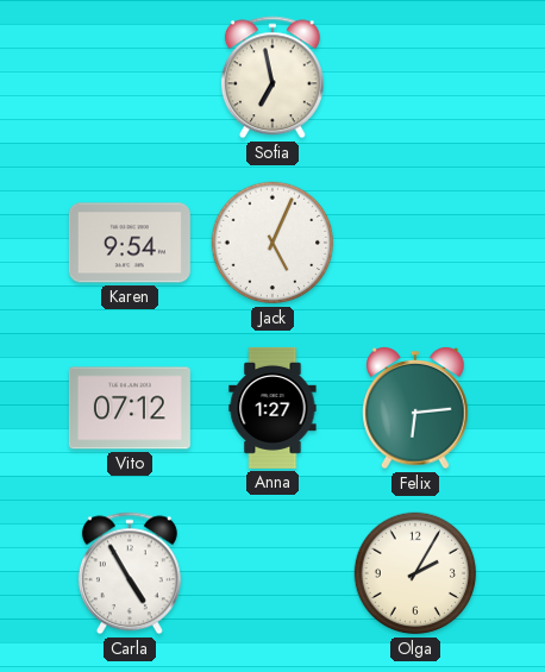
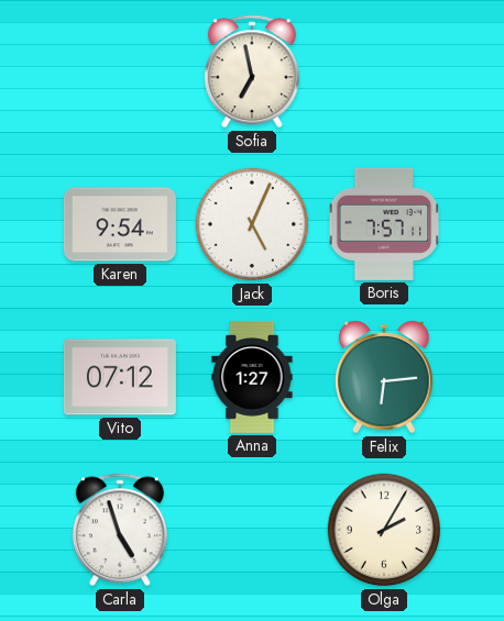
Boris: none -> 7:57
Carla: 4:55 -> 4:57
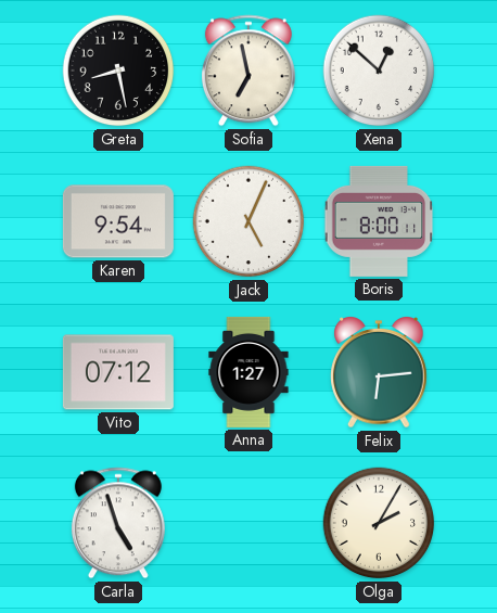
Greta: none -> 8:28
Xena: none -> 12:52
Boris: 7:57 -> 8:00
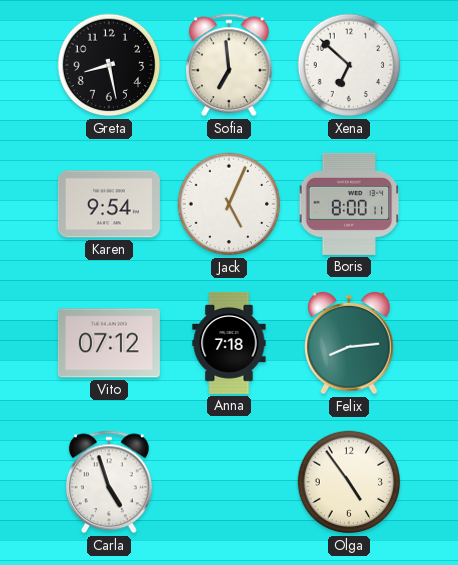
Sofia: 6:58 -> 6:59
Xena: 12:52 -> 6:52
Anna: 1:27 -> 7:18
Felix: 6:14 -> 8:14
Olga: 2:05 -> 4:54
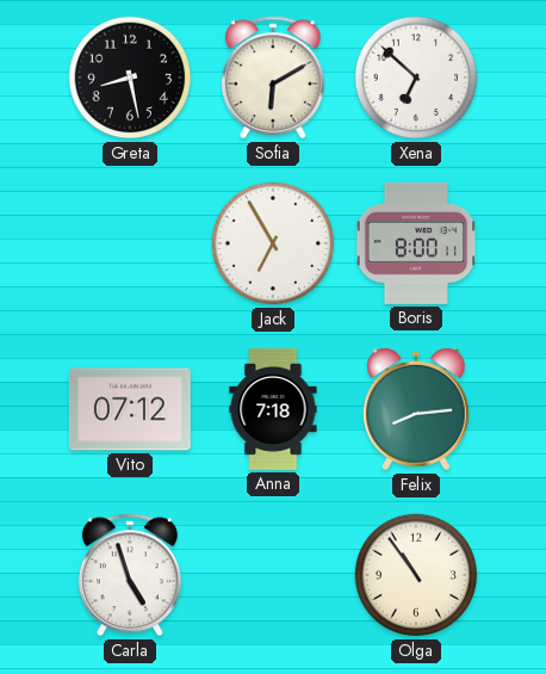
Sofia: 6:59 -> 6:10
Karen: 9:54 -> none
Jack: 5:04 -> 6:55
Olga: 4:54 -> 10:54
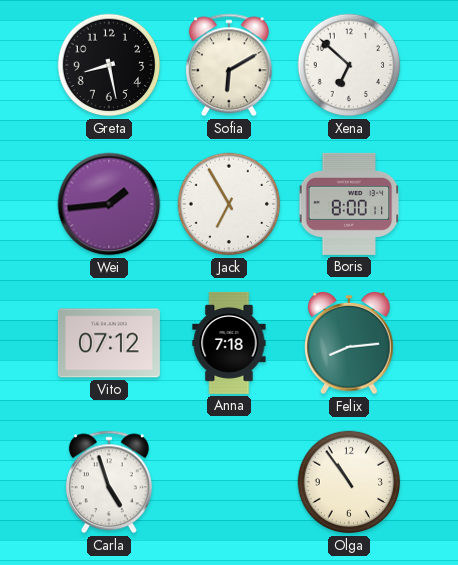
Wei: none -> 1:44
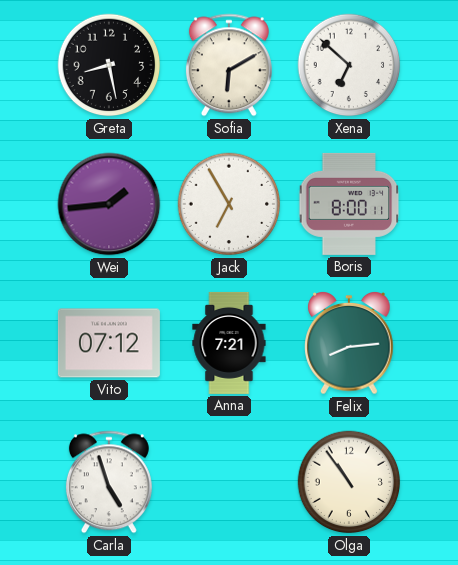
Anna: 7:18 -> 7:21
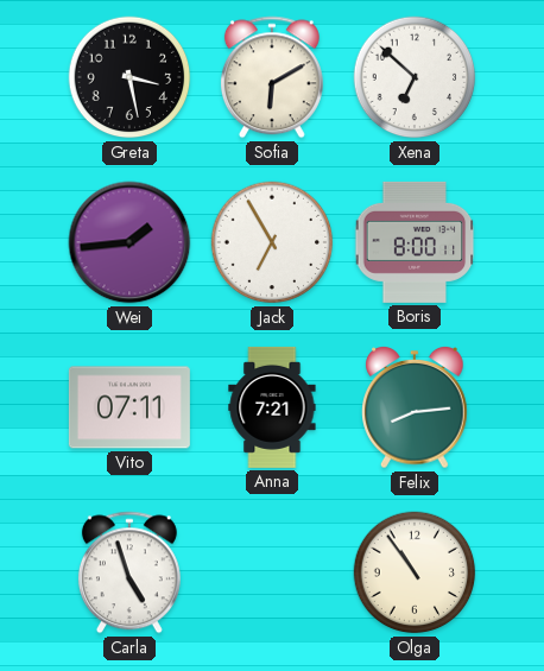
Greta: 8:28 -> 3:28
Vito: 07:12 -> 07:11
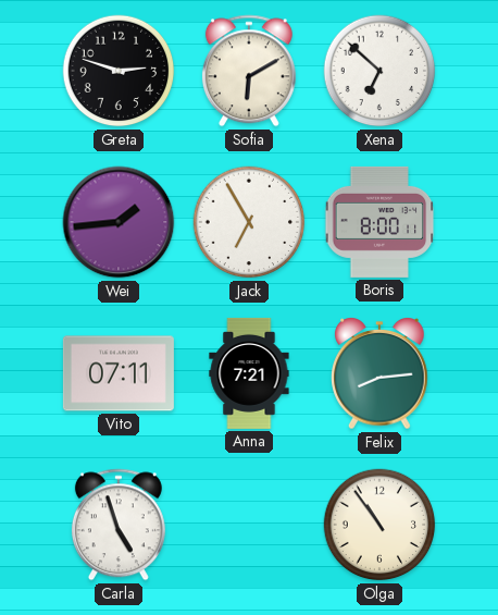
Greta: 3:28 -> 2:48
